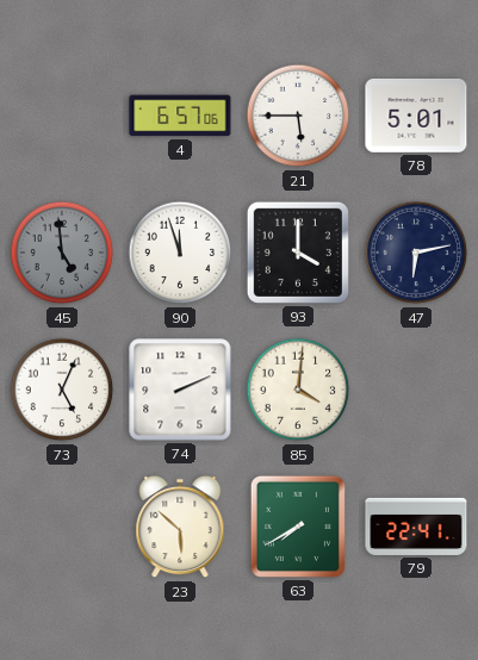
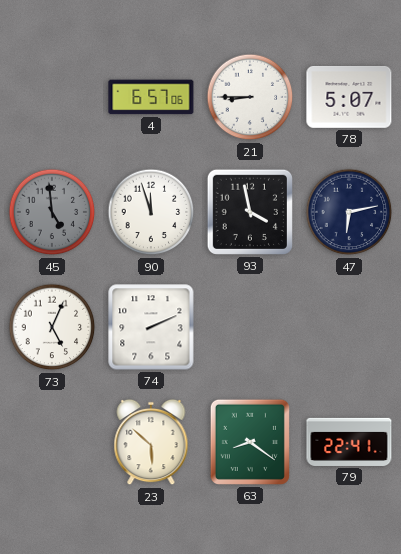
21: 5:45 -> 8:45
78: 5:01 -> 5:07
93: 4:00 -> 3:58
85: 4:01 -> none
63: 7:40 -> 8:21
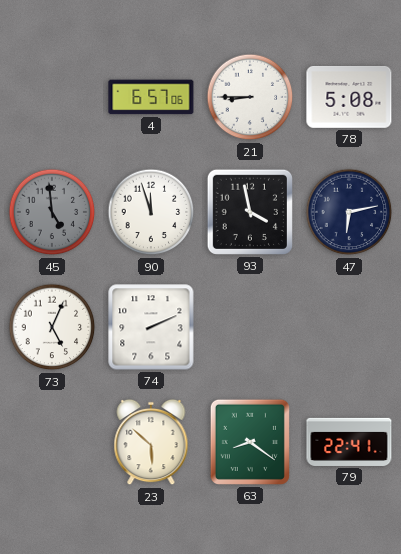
78: 5:07 -> 5:08
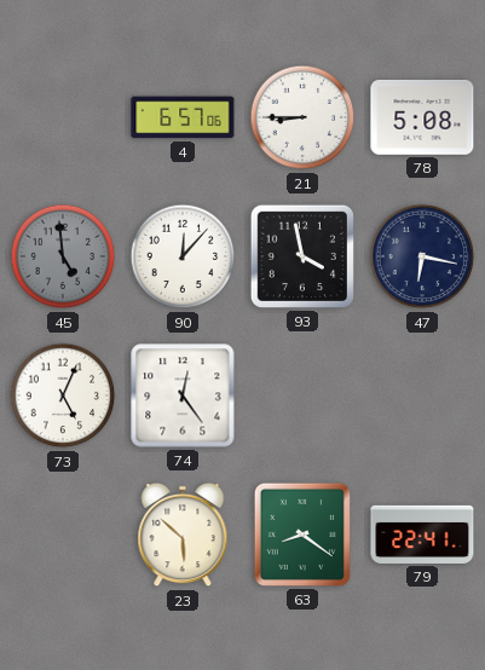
90: 11:57 -> 12:07
47: 6:13 -> 6:17
74: 2:11 -> 12:24
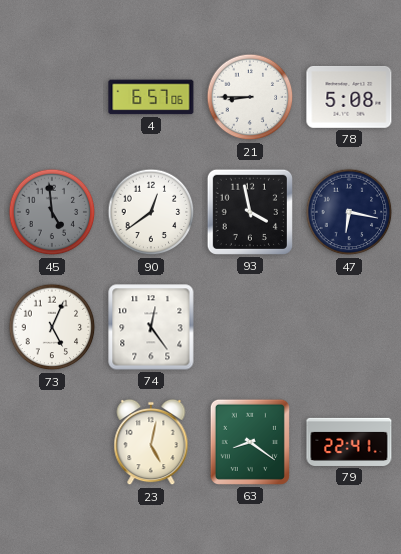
90: 12:07 -> 12:39
23: 5:52 -> 5:02
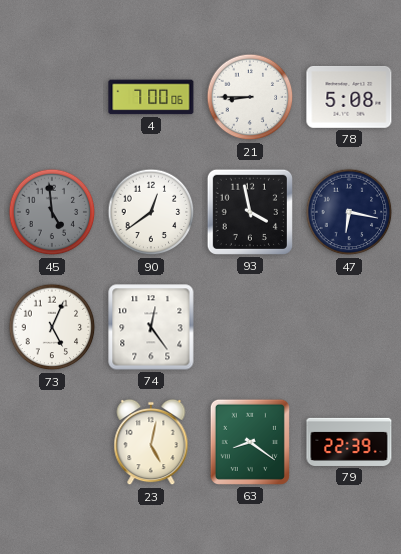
4: 6:57 -> 7:00
79: 22:41 -> 22:39
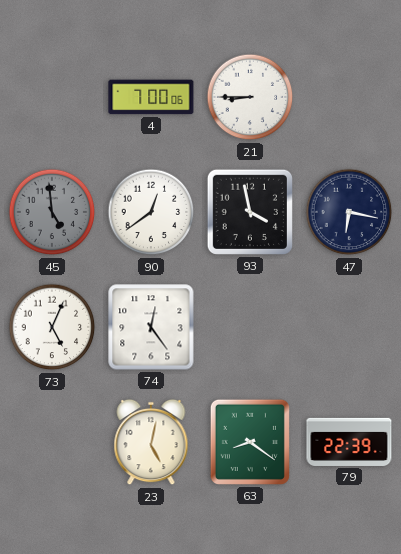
78: 5:08 -> none
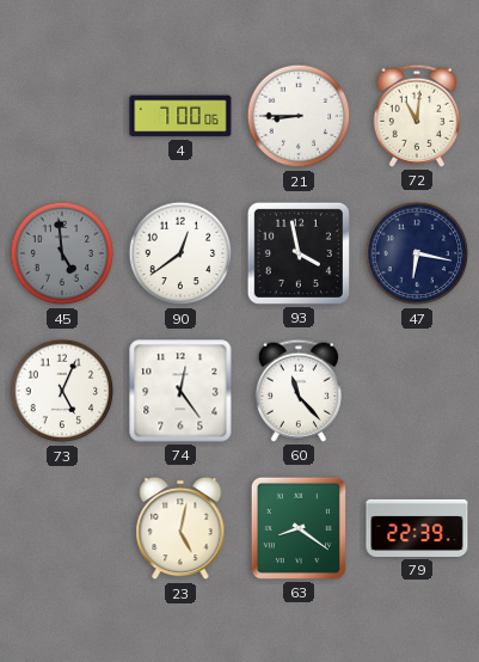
72: none -> 11:01
60: none -> 11:23
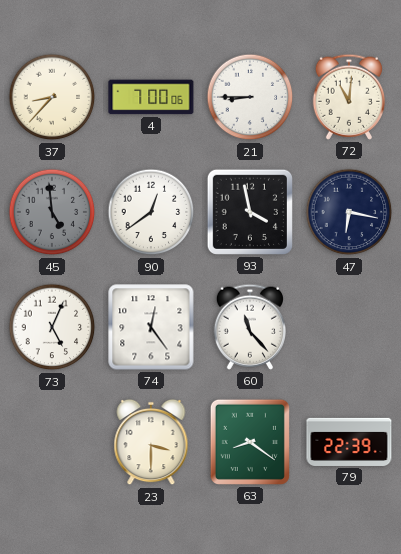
37: none -> 8:37
23: 5:02 -> 3:30
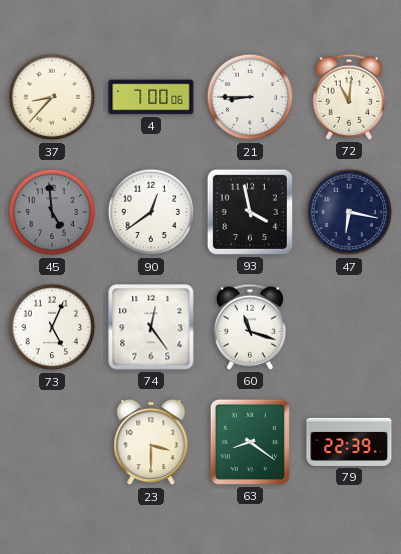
60: 11:23 -> 11:18
